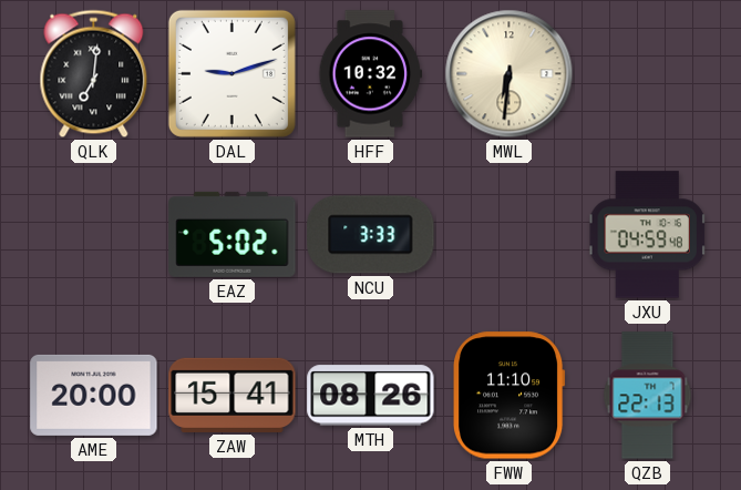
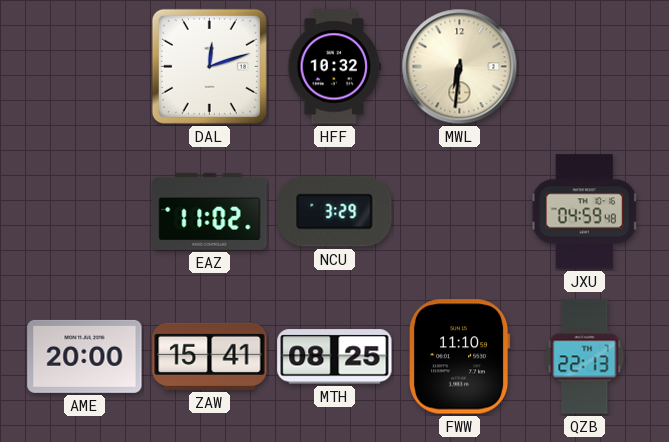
QLK: 7:01 -> none
DAL: 9:12 -> 12:12
EAZ: 5:02 -> 11:02
NCU: 3:33 -> 3:29
MTH: 08:26 -> 08:25
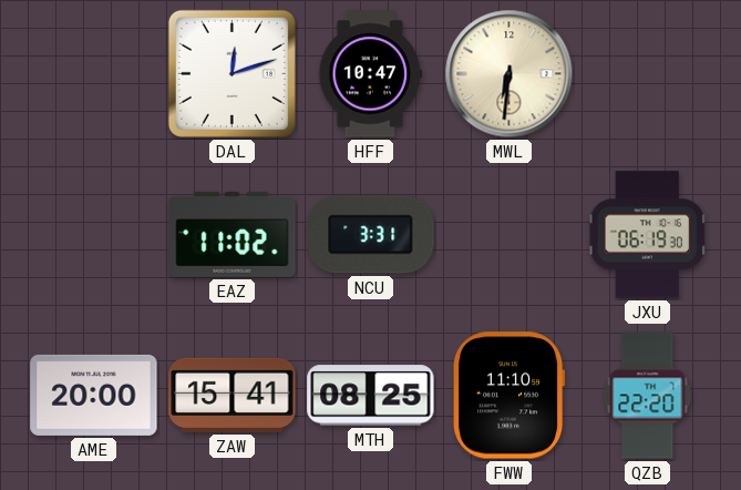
HFF: 10:32 -> 10:47
NCU: 3:29 -> 3:31
JXU: 04:59 -> 06:19
QZB: 22:13 -> 22:20
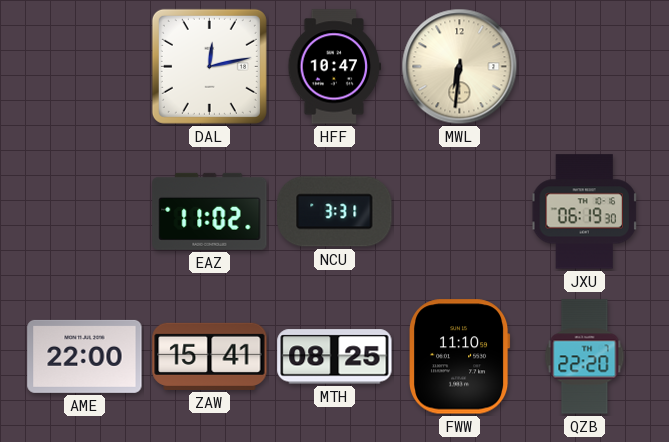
DAL: 12:12 -> 12:13
AME: 20:00 -> 22:00
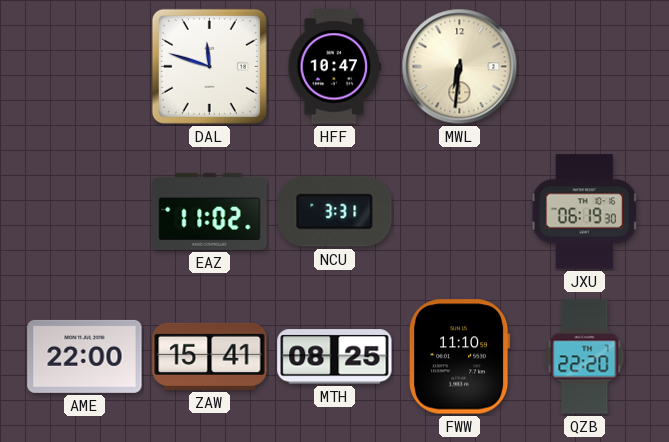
DAL: 12:13 -> 11:48
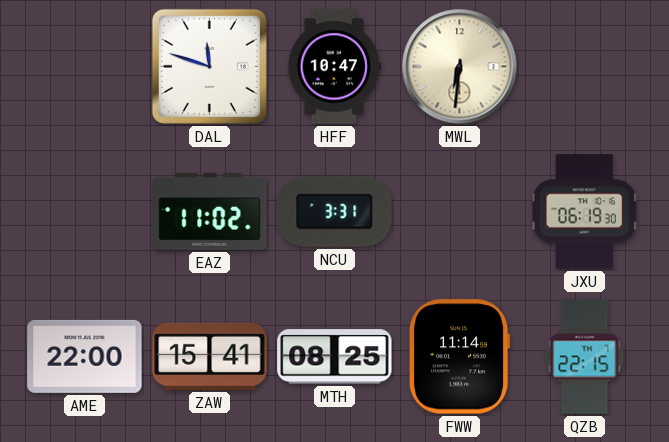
FWW: 11:10 -> 11:14
QZB: 22:20 -> 22:15
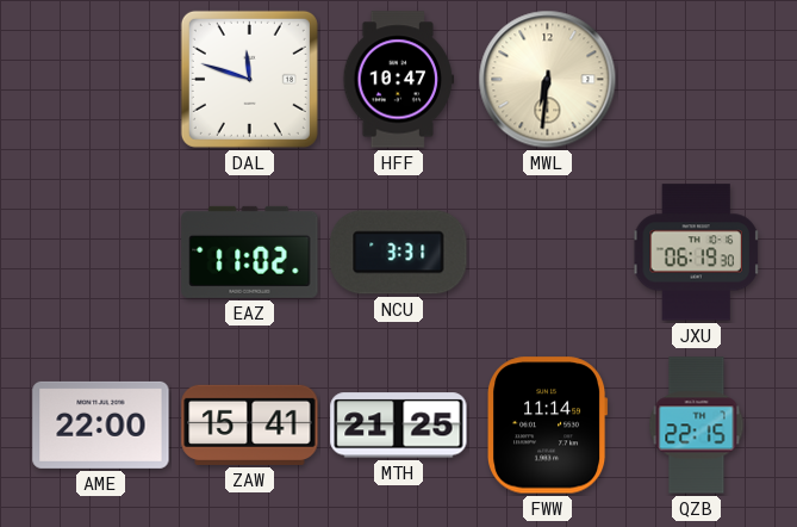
MTH: 08:25 -> 21:25
